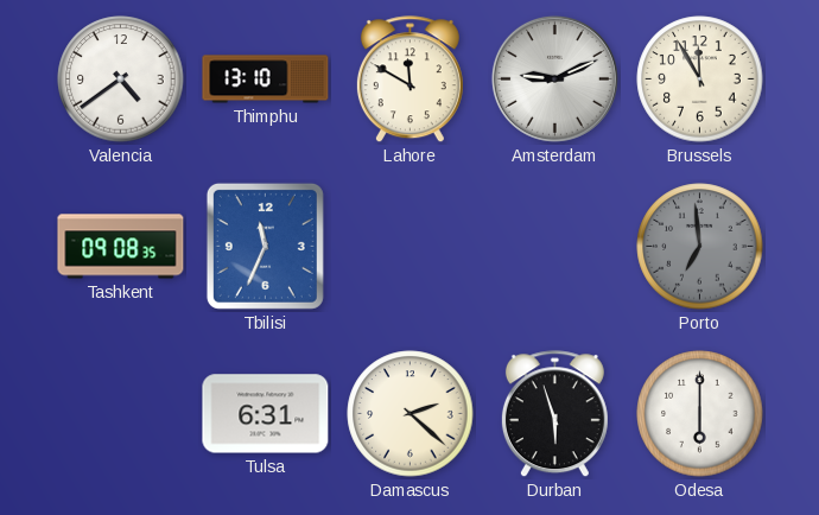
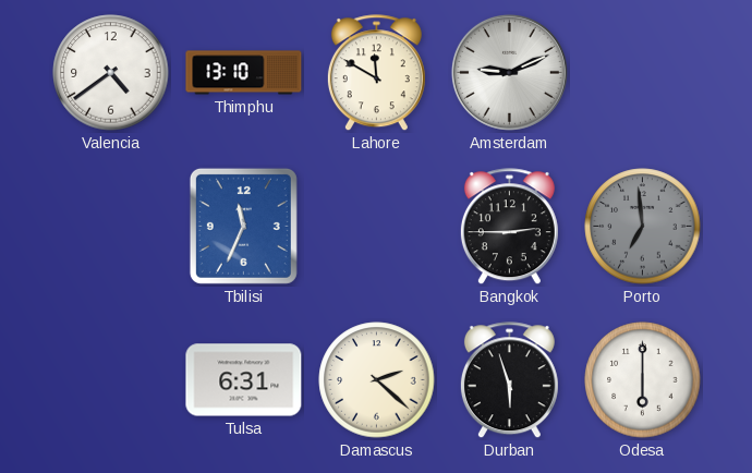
Brussels: 11:55 -> none
Tashkent: 09:08 -> none
Bangkok: none -> 2:45
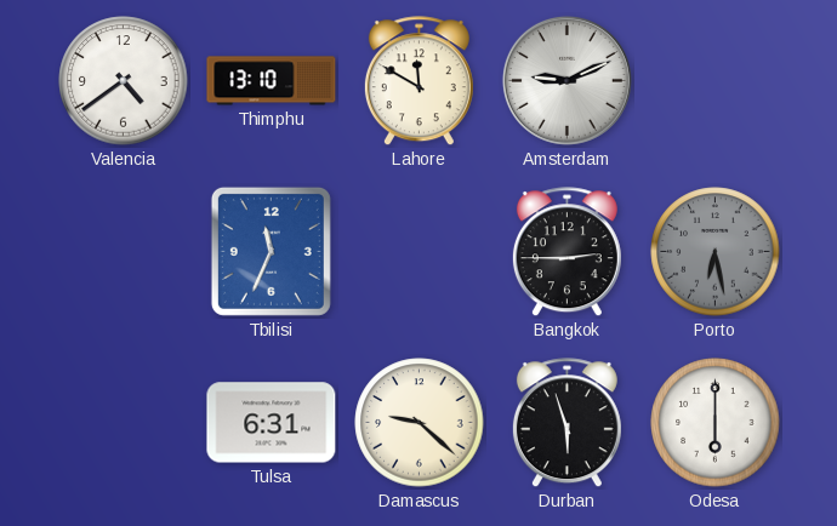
Porto: 6:59 -> 6:28
Damascus: 2:22 -> 9:22
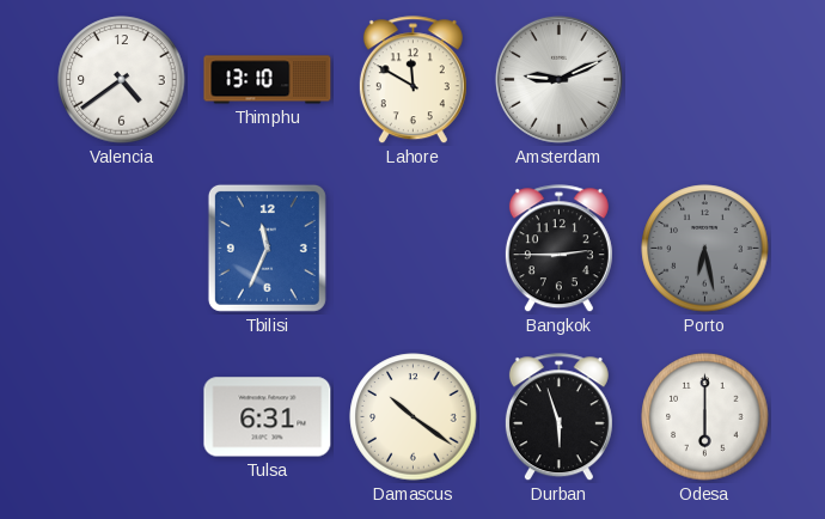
Damascus: 9:22 -> 10:21
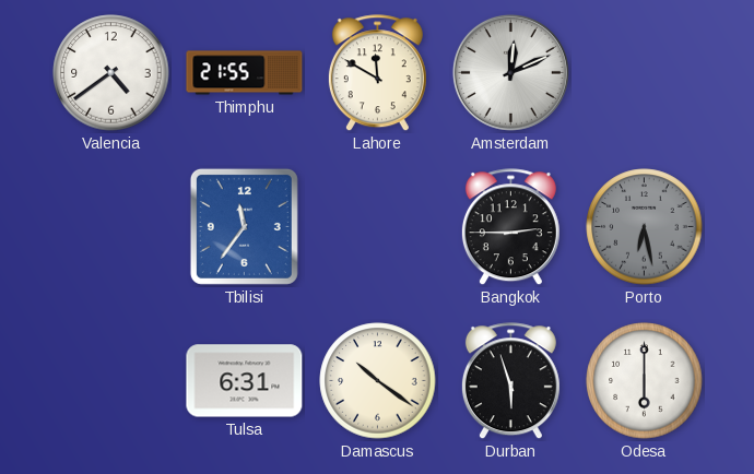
Thimphu: 13:10 -> 21:55
Amsterdam: 9:11 -> 12:11
Tbilisi: 11:34 -> 11:36
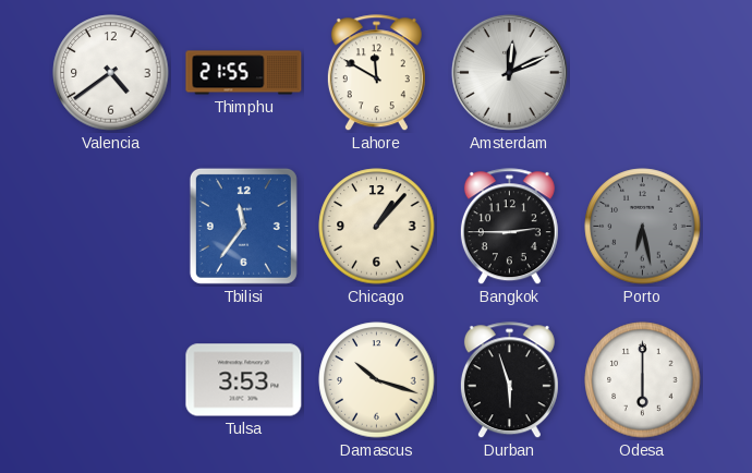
Chicago: none -> 1:07
Tulsa: 6:31 -> 3:53
Damascus: 10:21 -> 10:18
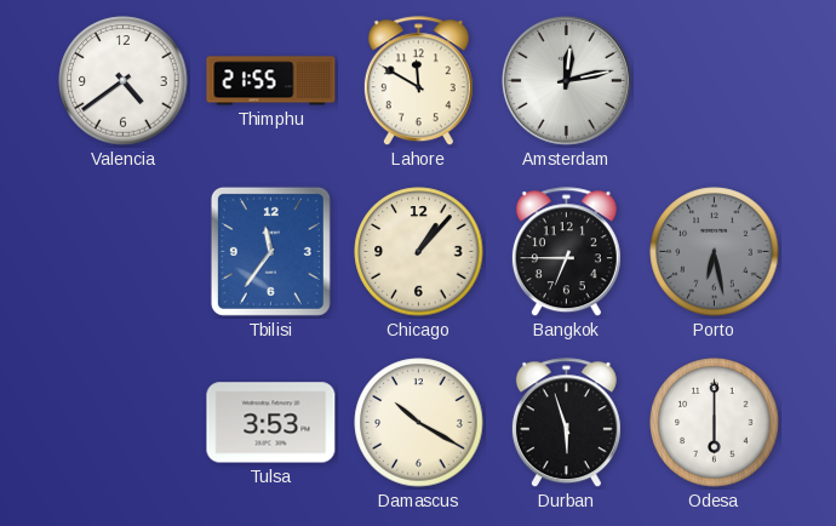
Amsterdam: 12:11 -> 12:13
Bangkok: 2:45 -> 6:45
Damascus: 10:18 -> 10:20
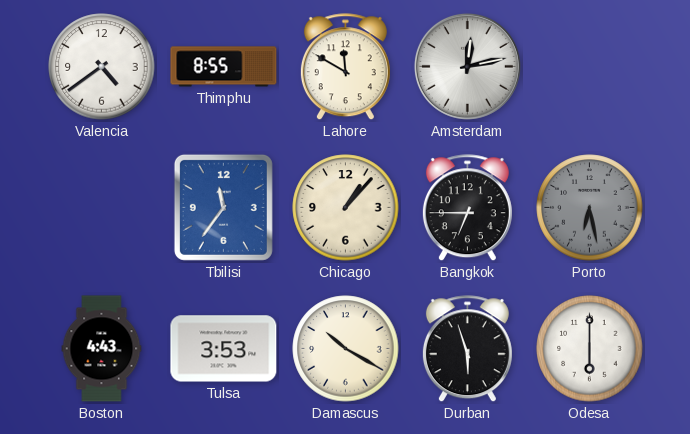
Thimphu: 21:55 -> 8:55
Boston: none -> 4:43
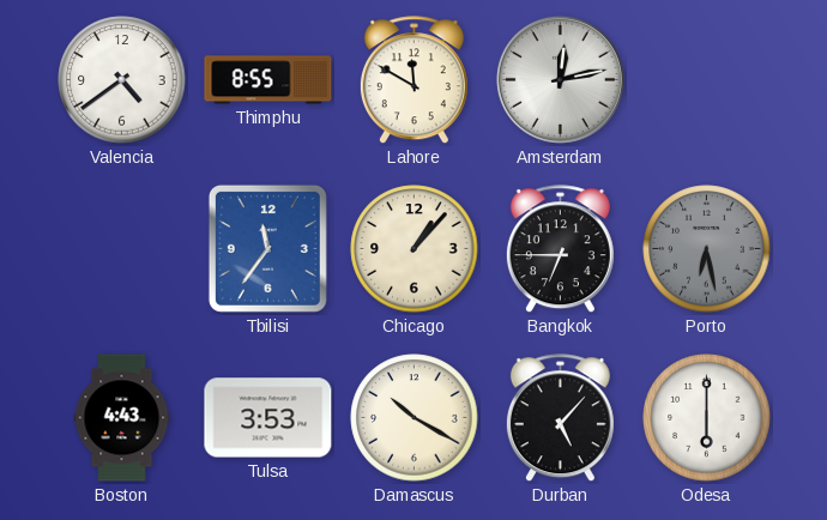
Durban: 5:57 -> 5:07
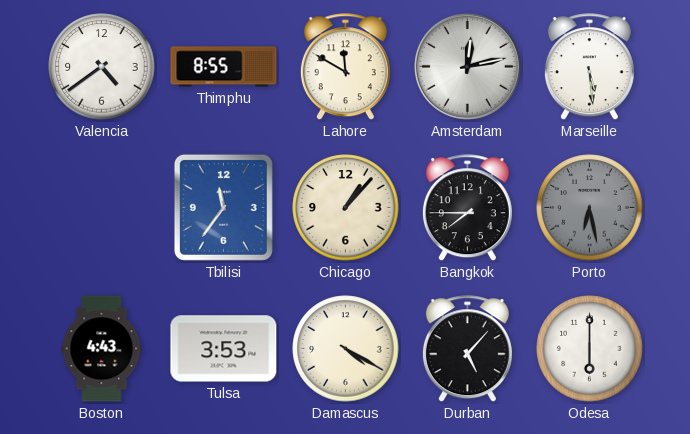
Marseille: none -> 5:29
Bangkok: 6:45 -> 7:45
Damascus: 10:20 -> 4:20
